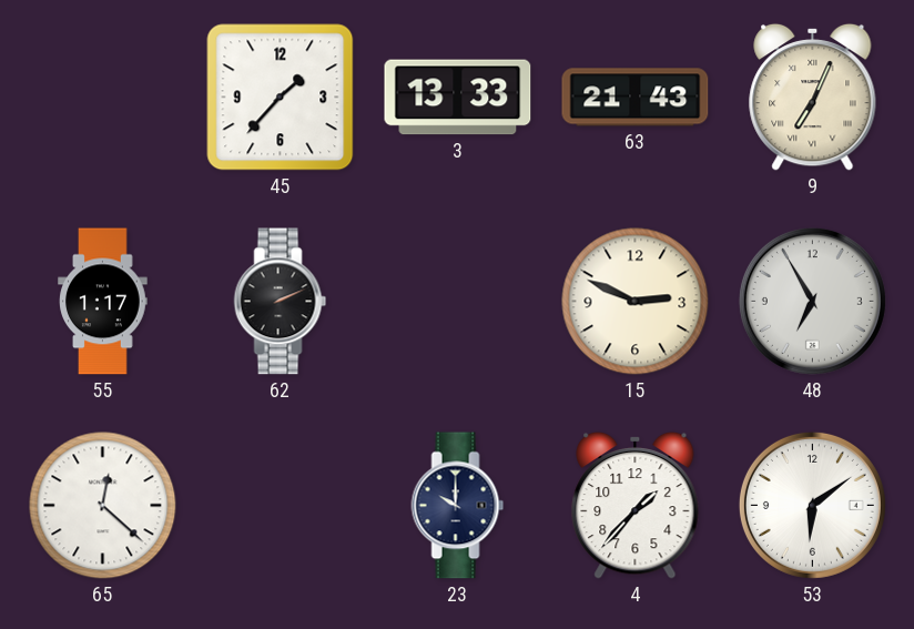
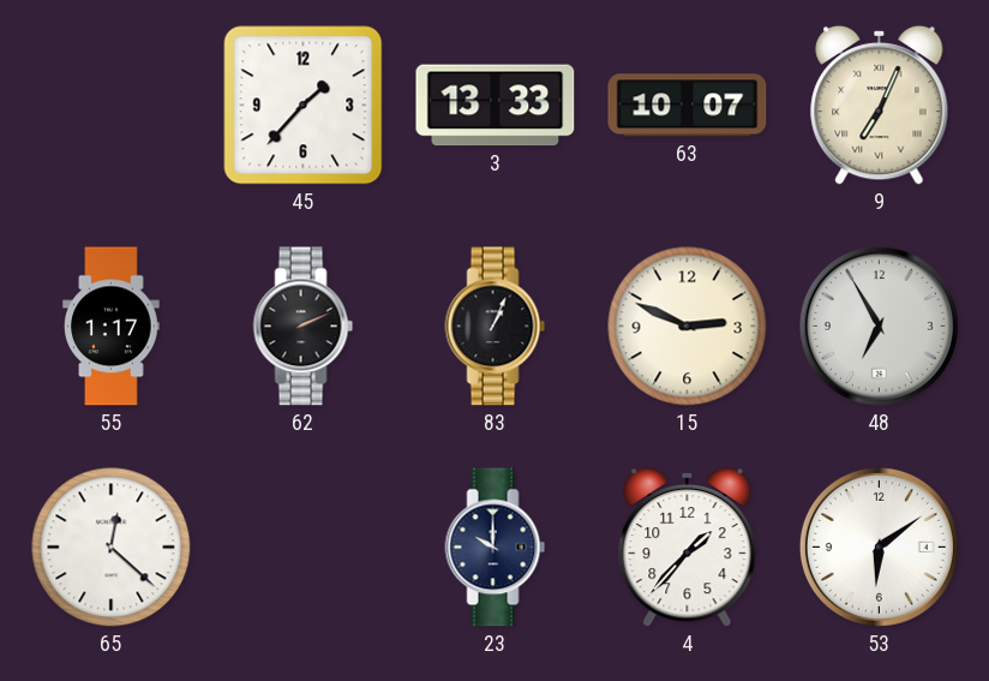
63: 21:43 -> 10:07
83: none -> 1:04
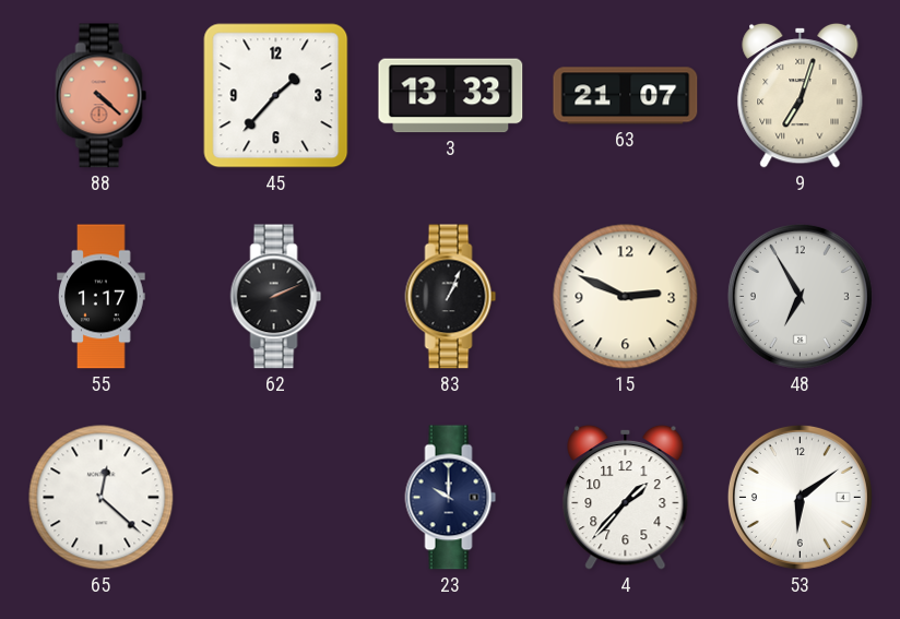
88: none -> 4:22
63: 10:07 -> 21:07
9: 7:04 -> 7:03
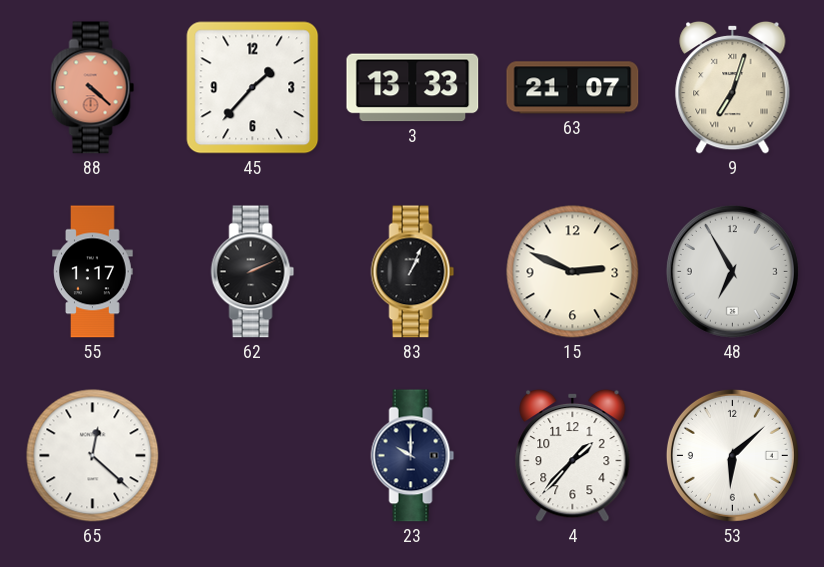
53: 6:09 -> 6:08
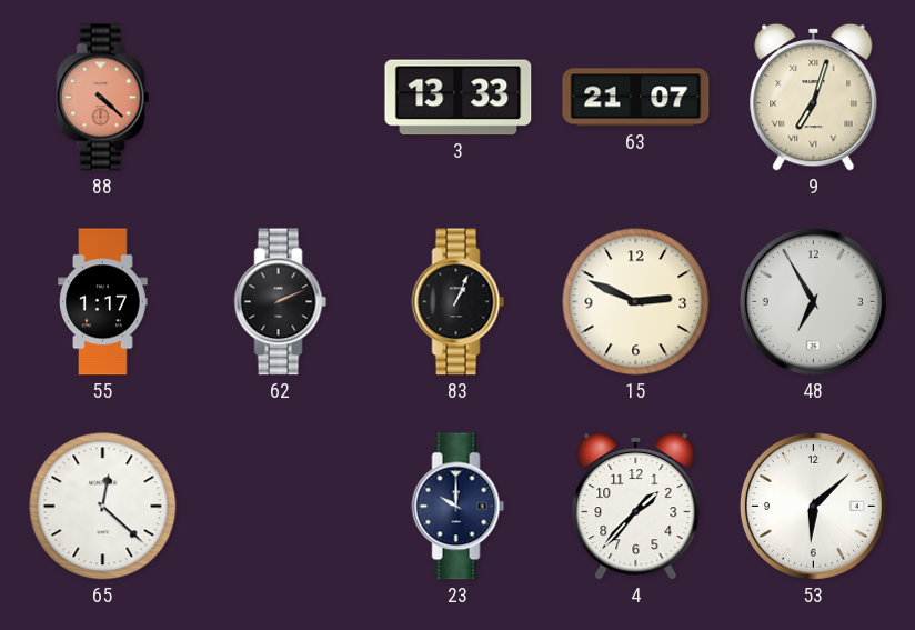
45: 1:37 -> none
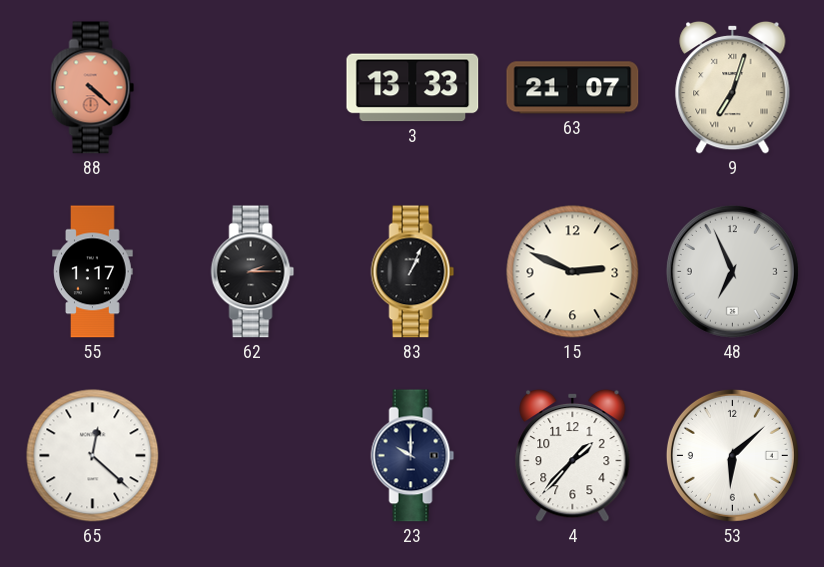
62: 2:11 -> 2:15
48: 6:55 -> 6:56
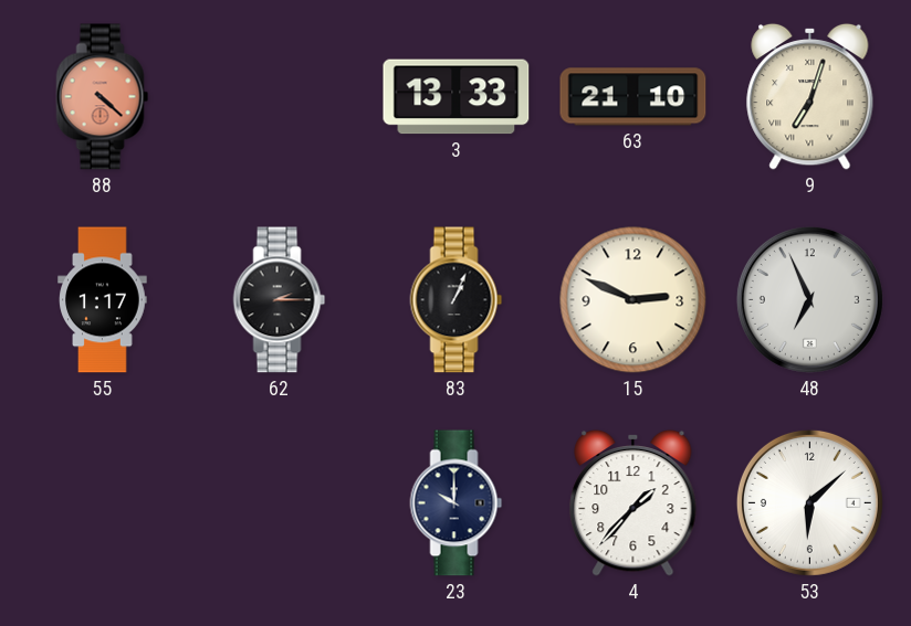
63: 21:07 -> 21:10
65: 12:22 -> none
